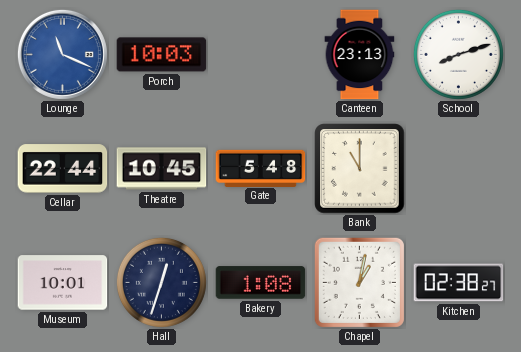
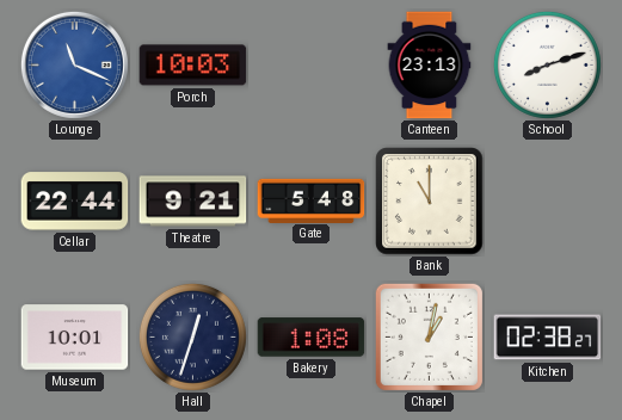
Theatre: 10:45 -> 9:21
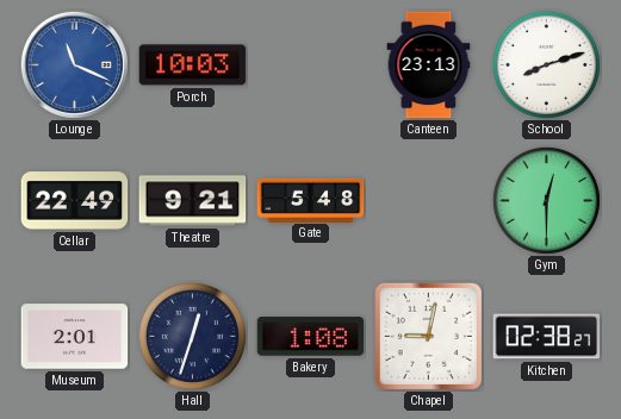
Cellar: 22:44 -> 22:49
Bank: 11:00 -> none
Gym: none -> 12:30
Museum: 10:01 -> 2:01
Chapel: 1:02 -> 9:02
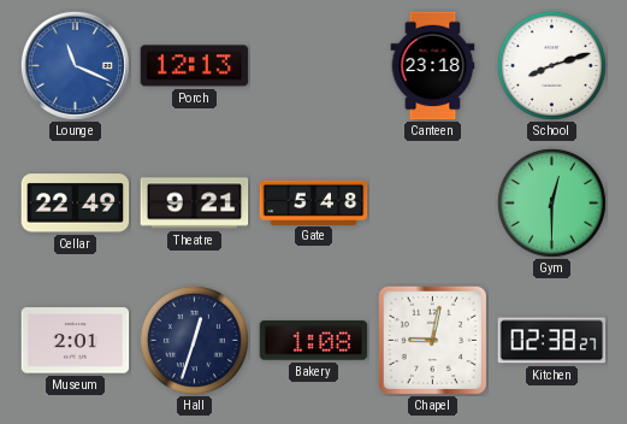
Porch: 10:03 -> 12:13
Canteen: 23:13 -> 23:18
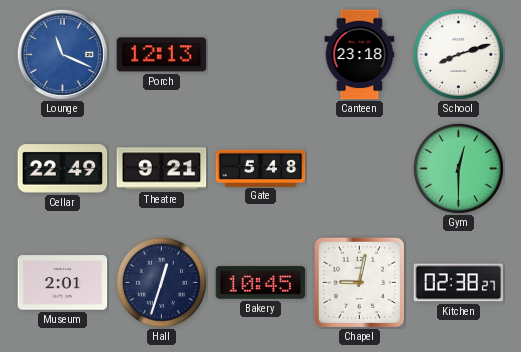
Bakery: 1:08 -> 10:45
